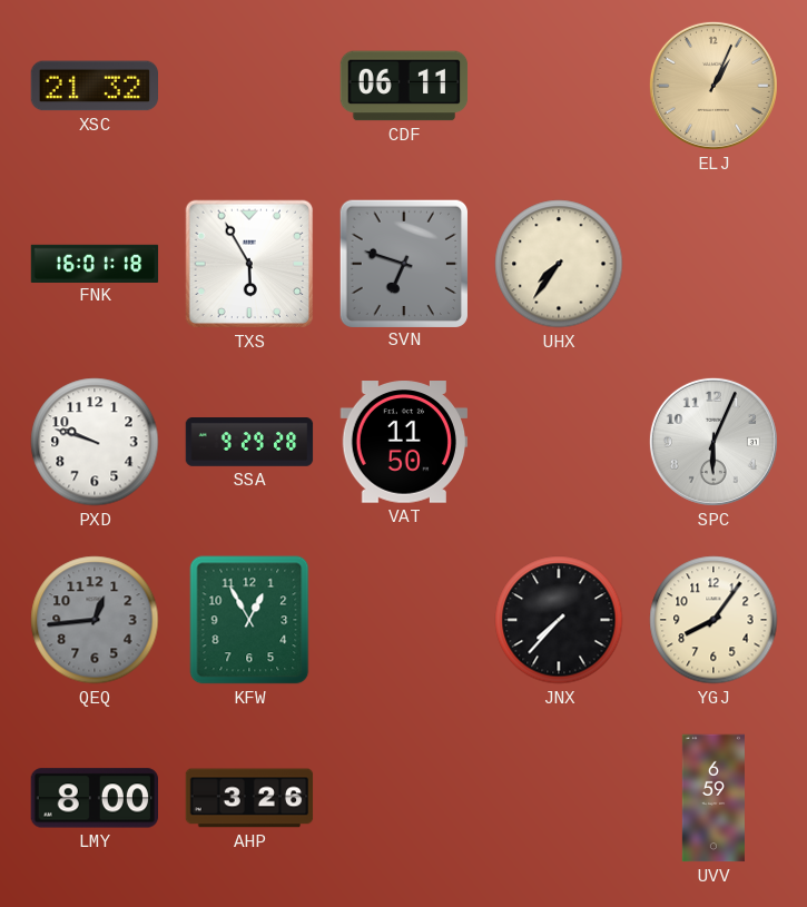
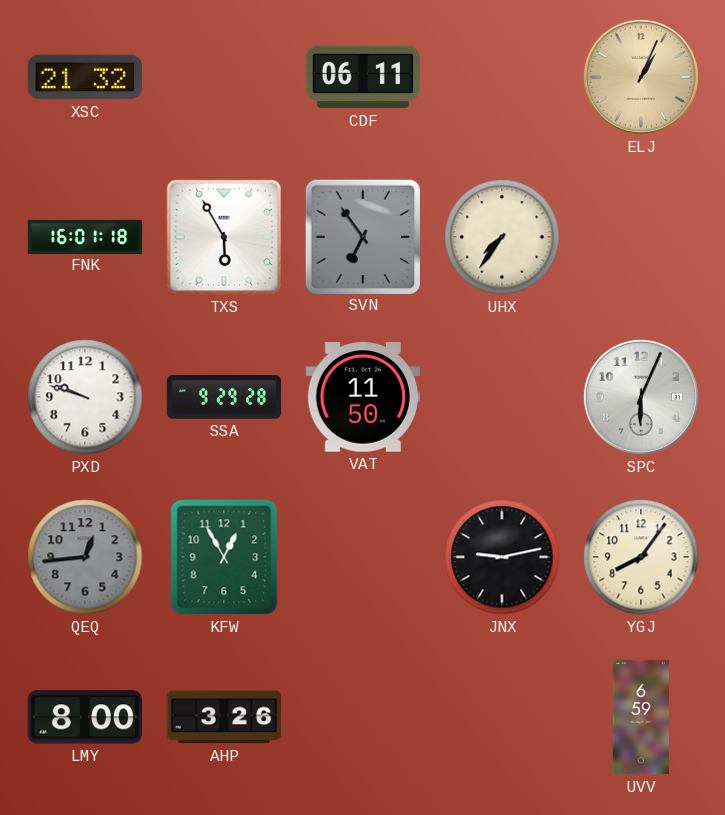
SVN: 6:48 -> 6:54
JNX: 7:37 -> 9:13
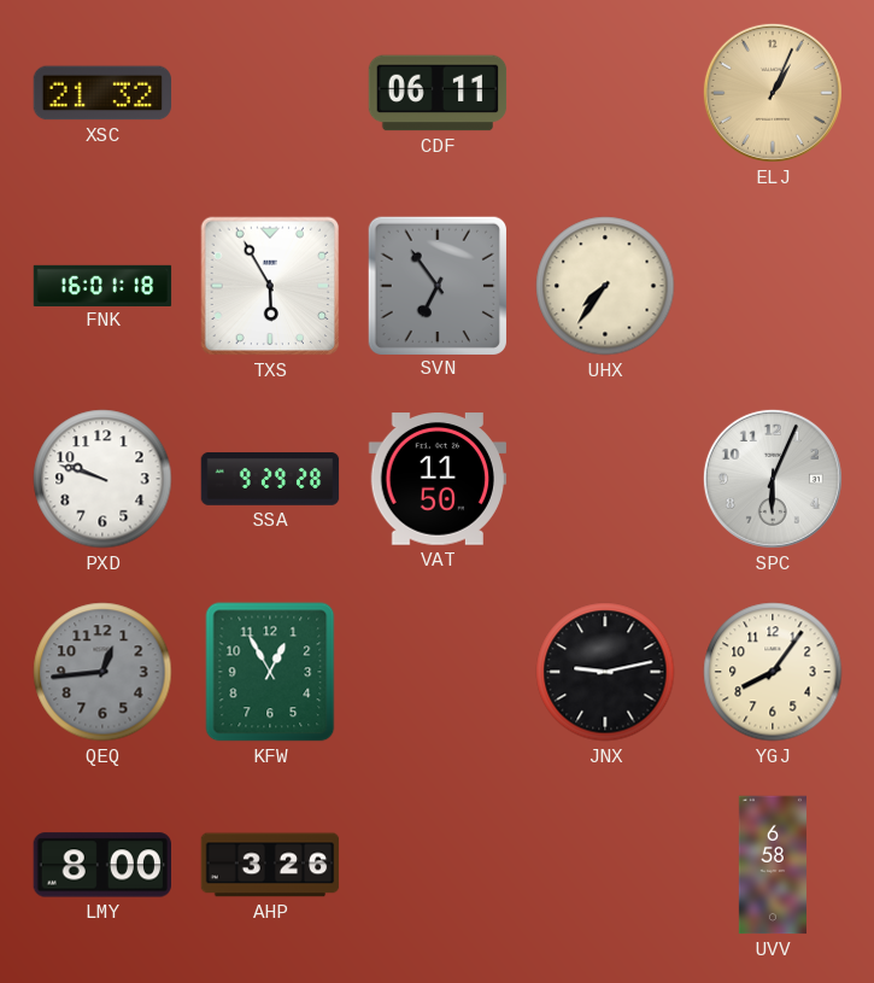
UVV: 6:59 -> 6:58
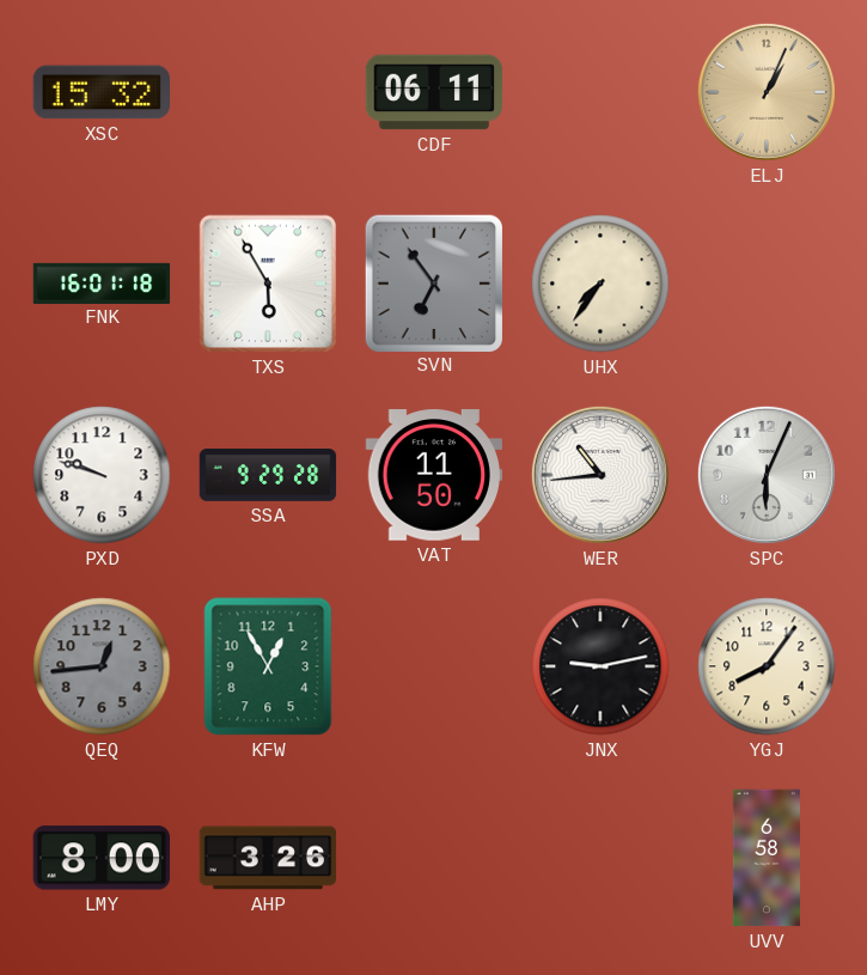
XSC: 21:32 -> 15:32
WER: none -> 10:44
